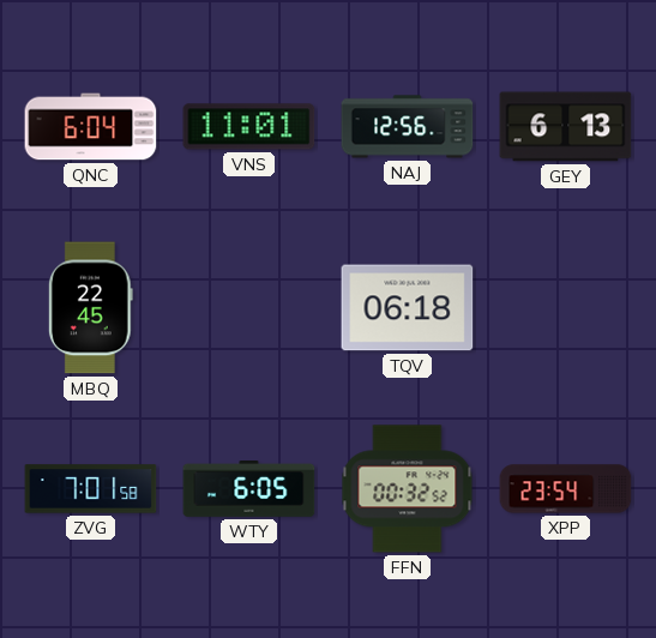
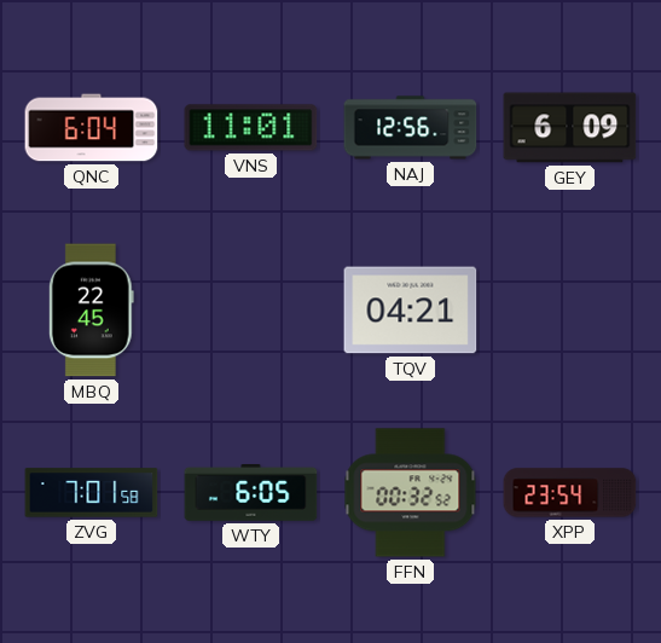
GEY: 6:13 -> 6:09
TQV: 06:18 -> 04:21
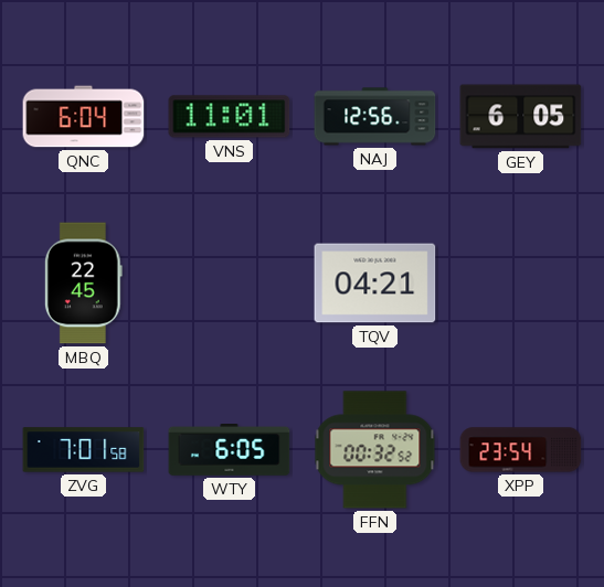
GEY: 6:09 -> 6:05
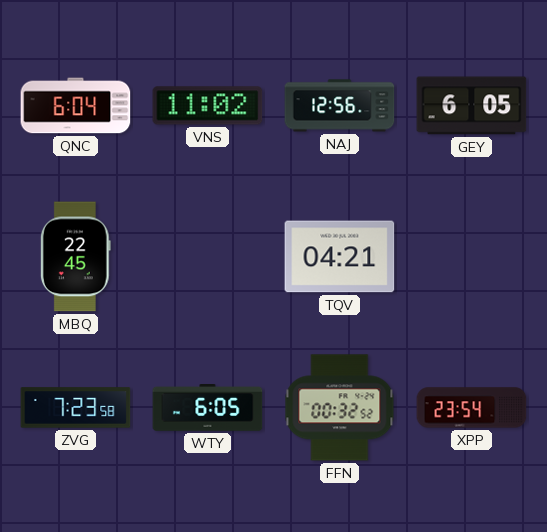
VNS: 11:01 -> 11:02
ZVG: 7:01 -> 7:23
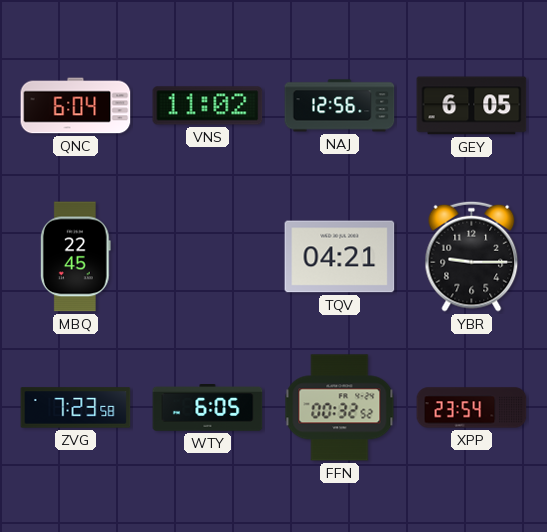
YBR: none -> 9:15
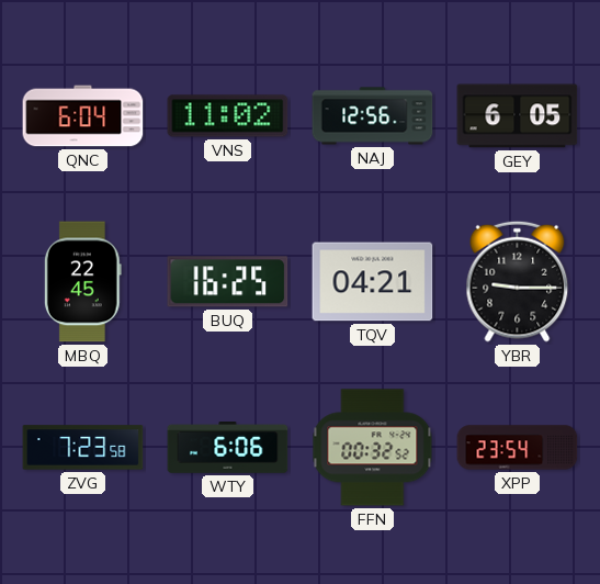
BUQ: none -> 16:25
WTY: 6:05 -> 6:06
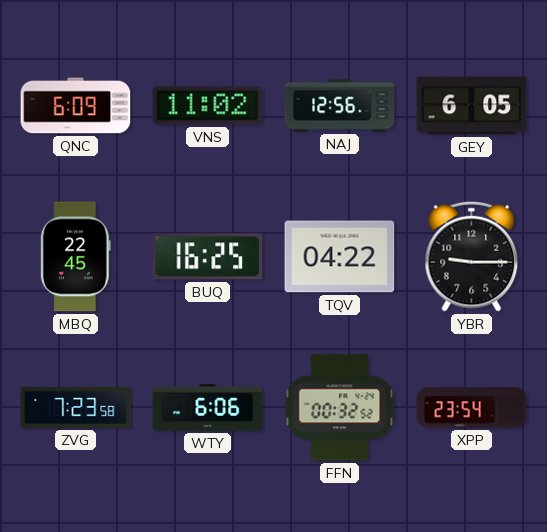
QNC: 6:04 -> 6:09
TQV: 04:21 -> 04:22
